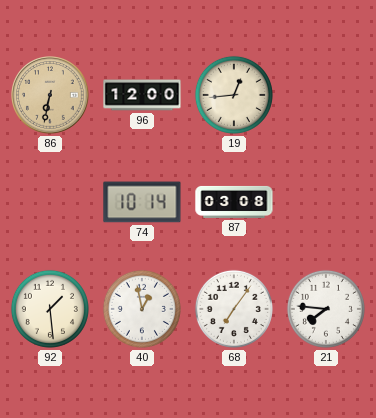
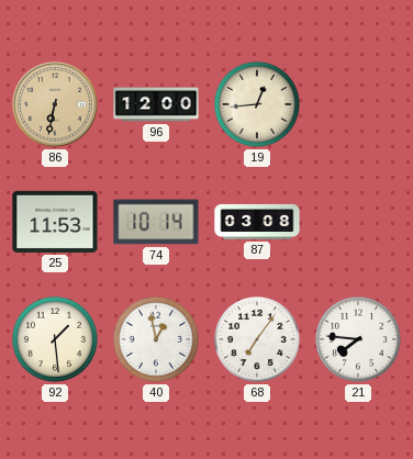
25: none -> 11:53
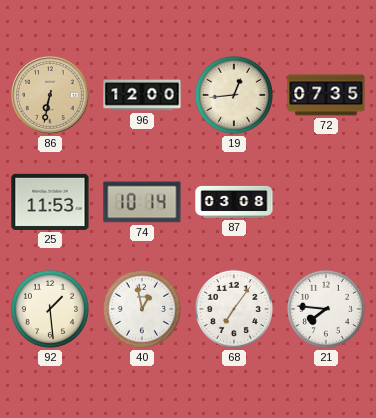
72: none -> 07:35
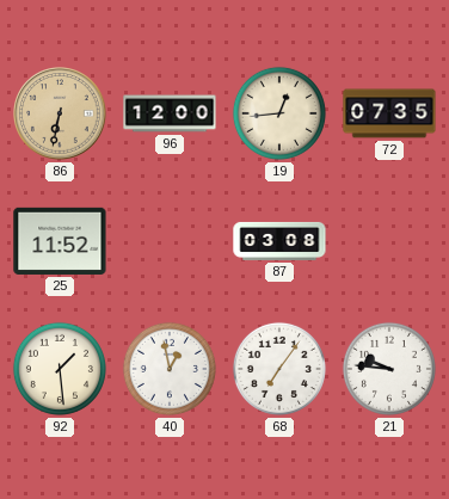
25: 11:53 -> 11:52
74: 10:14 -> none
21: 7:46 -> 9:46
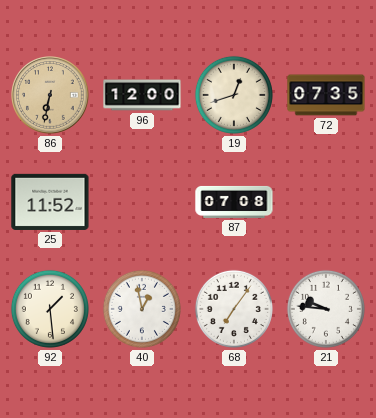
19: 12:44 -> 12:42
87: 03:08 -> 07:08
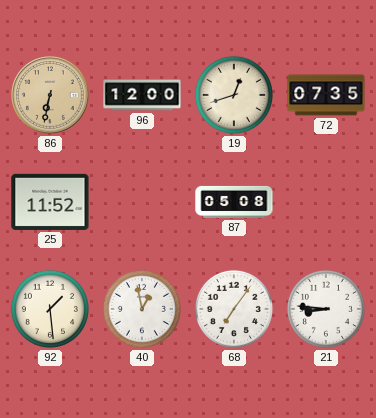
87: 07:08 -> 05:08
21: 9:46 -> 8:46
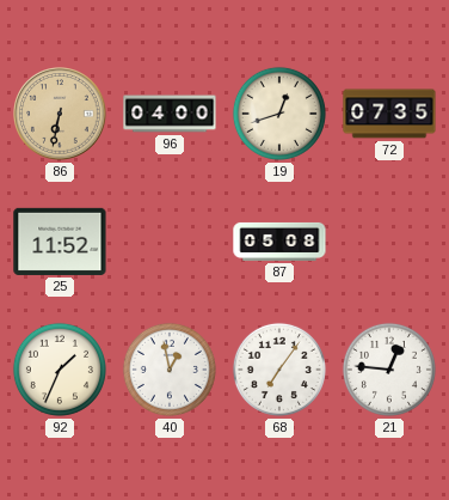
96: 12:00 -> 04:00
92: 1:29 -> 1:34
21: 8:46 -> 12:46
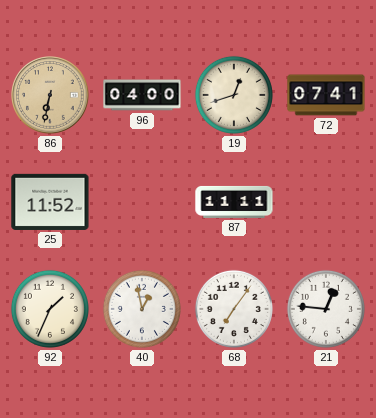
72: 07:35 -> 07:41
87: 05:08 -> 11:11
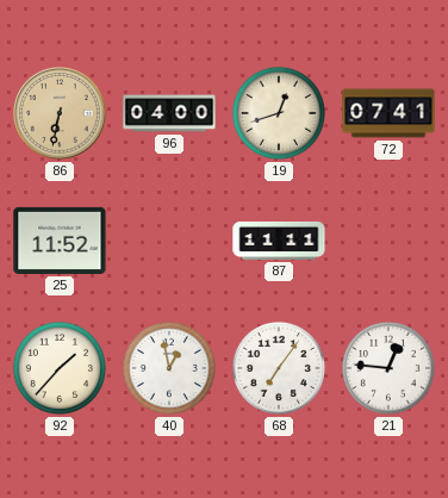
92: 1:34 -> 1:37
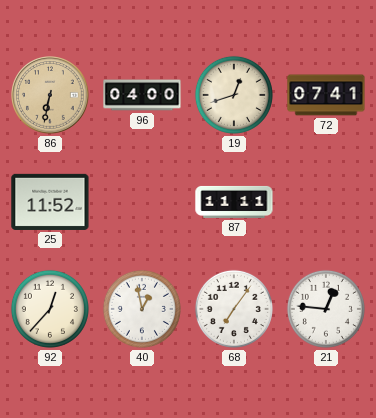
92: 1:37 -> 12:37
